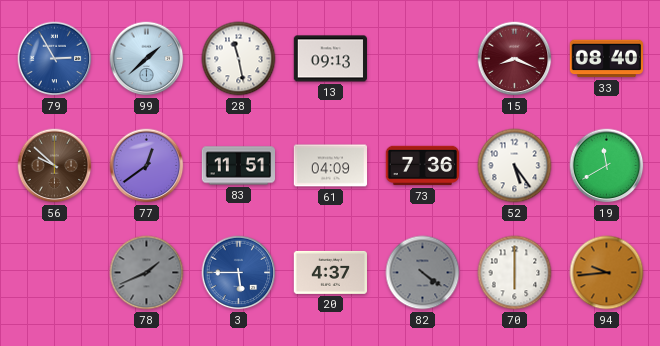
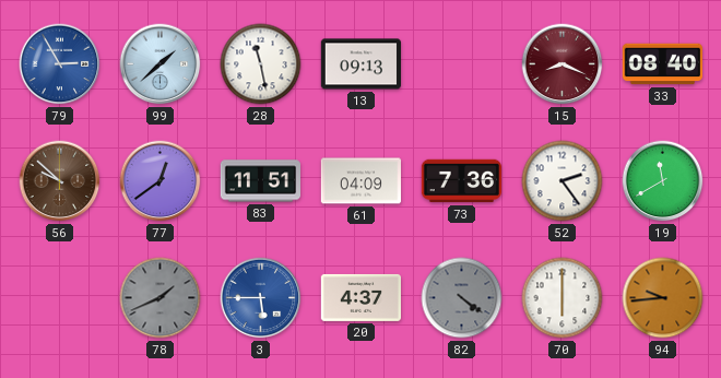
52: 5:24 -> 2:24
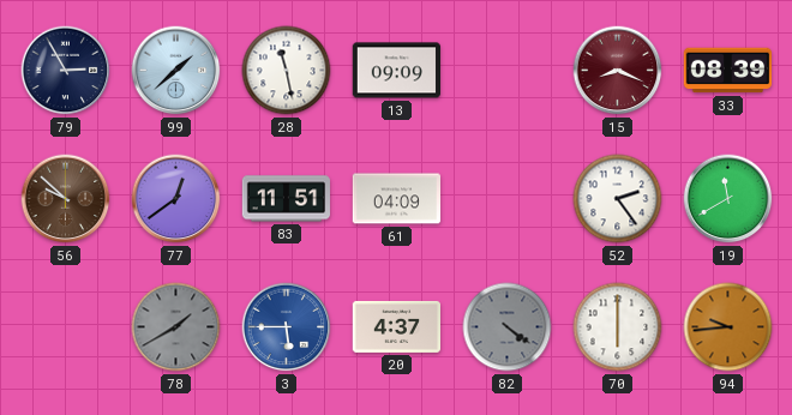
79 dial: blue -> navy
13: 09:13 -> 09:09
33: 08:40 -> 08:39
73: 7:36 -> none
78: 1:41 -> 1:40
